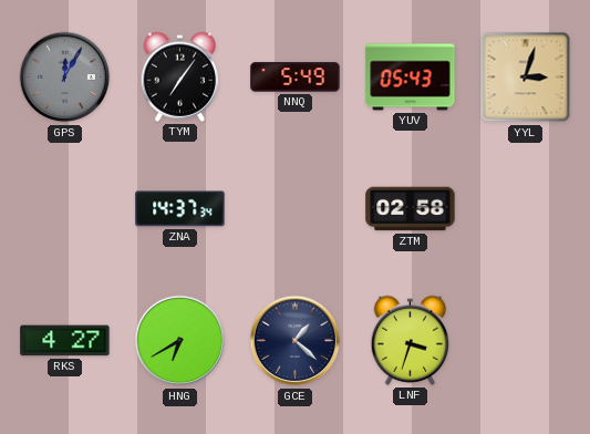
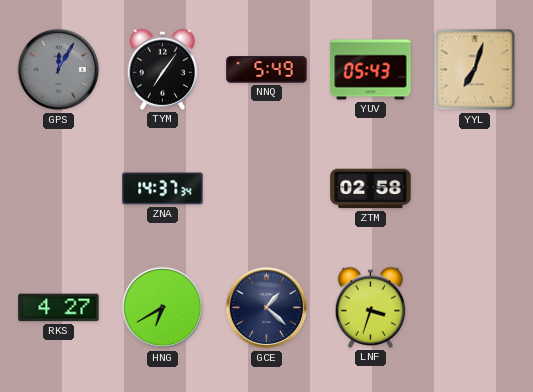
YYL: 3:03 -> 7:03
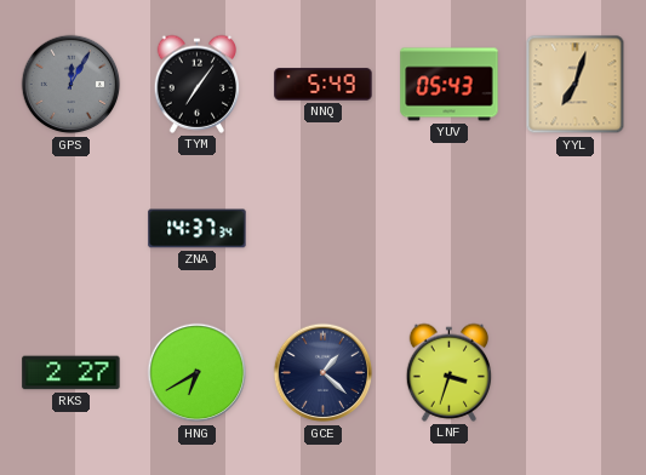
ZTM: 02:58 -> none
RKS: 4:27 -> 2:27
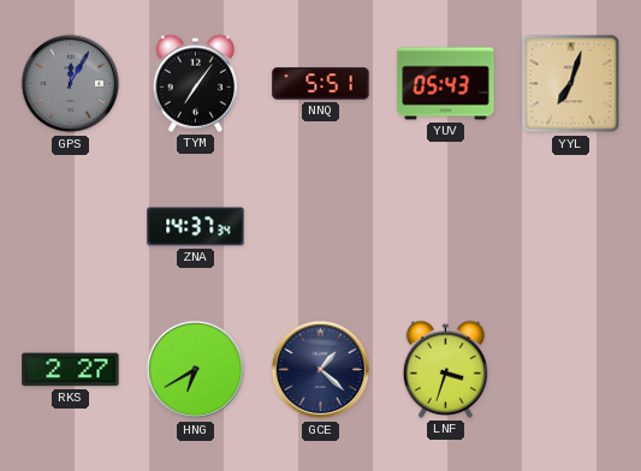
NNQ: 5:49 -> 5:51
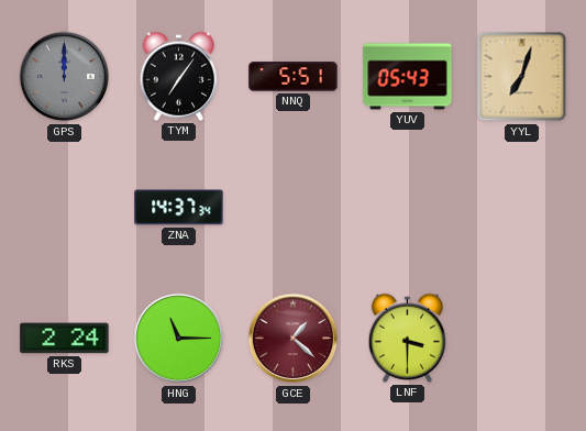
GPS: 12:05 -> 12:00
RKS: 2:27 -> 2:24
HNG: 6:40 -> 11:15
GCE dial: navy -> burgundy
LNF: 3:33 -> 3:30
